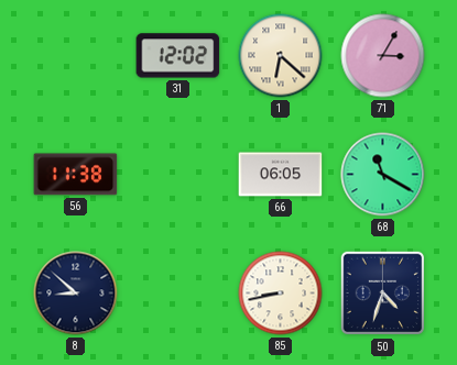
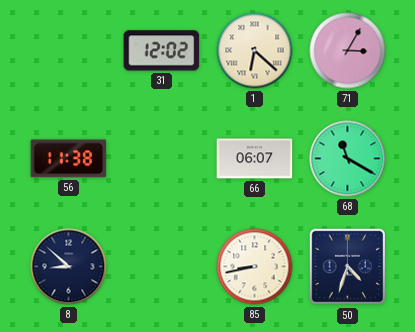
66: 06:05 -> 06:07
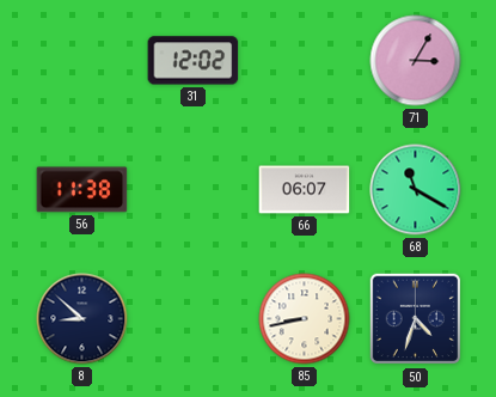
1: 6:22 -> none
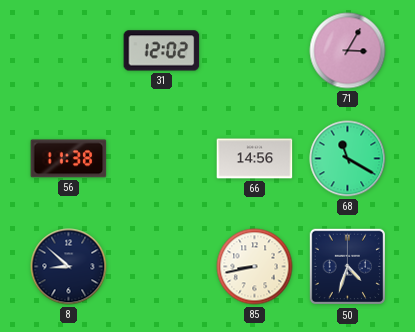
66: 06:07 -> 14:56
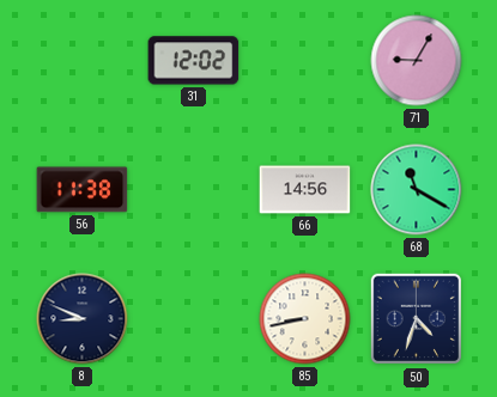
71: 3:05 -> 9:05
8: 8:52 -> 8:49
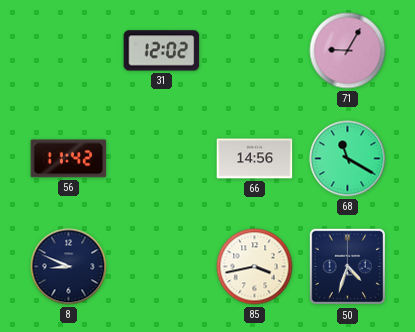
56: 11:38 -> 11:42
85: 8:43 -> 3:43
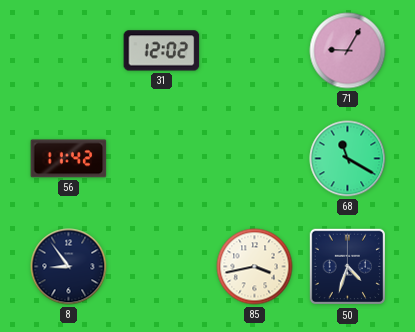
66: 14:56 -> none
8: 8:49 -> 8:54
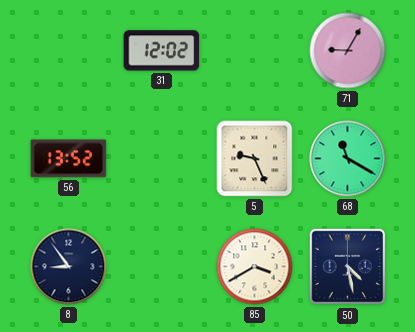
56: 11:42 -> 13:52
5: none -> 9:26
85: 3:43 -> 3:40
50: 4:33 -> 4:28
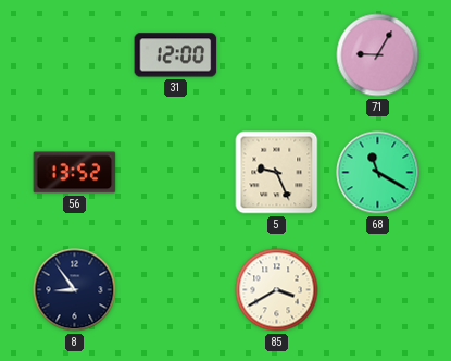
31: 12:02 -> 12:00
50: 4:28 -> none
